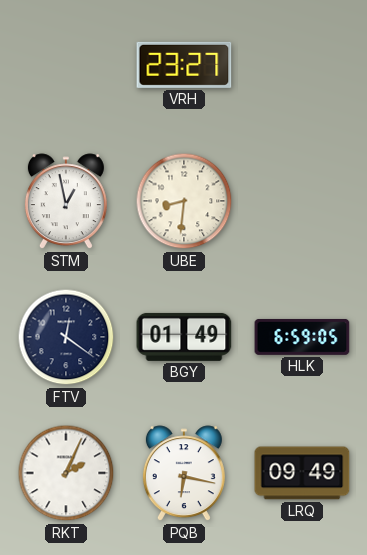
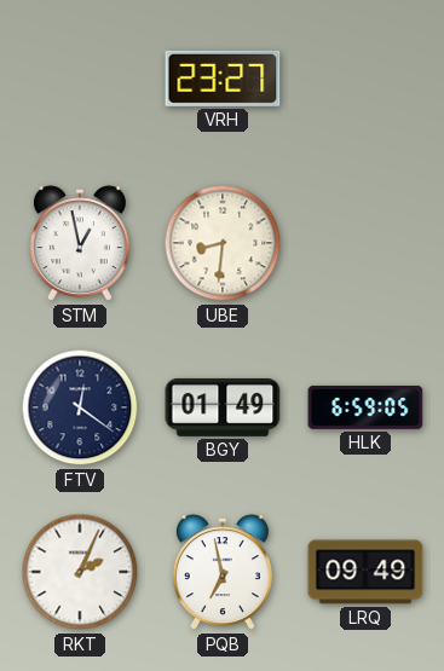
PQB: 6:17 -> 6:58
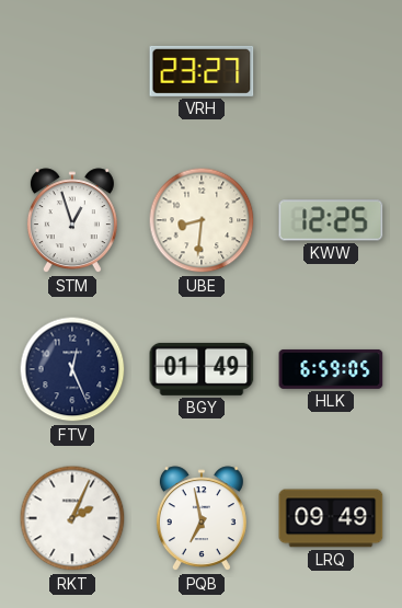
STM: 12:58 -> 12:57
KWW: none -> 12:25
FTV: 12:21 -> 12:26
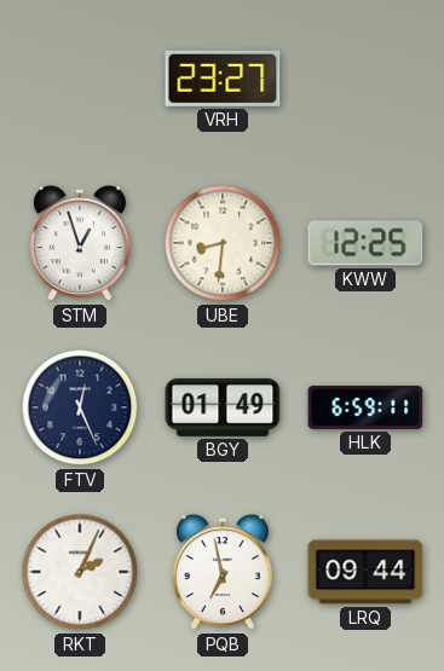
HLK: 6:59:05 -> 6:59:11
LRQ: 09:49 -> 09:44
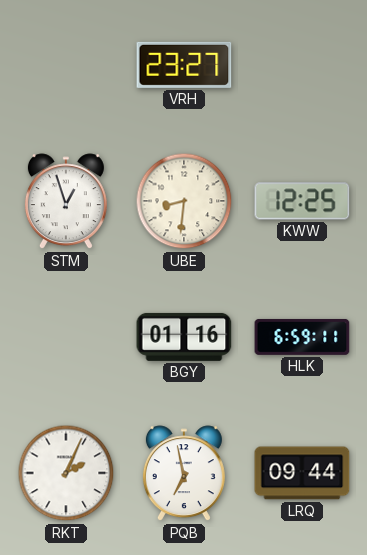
FTV: 12:26 -> none
BGY: 01:49 -> 01:16
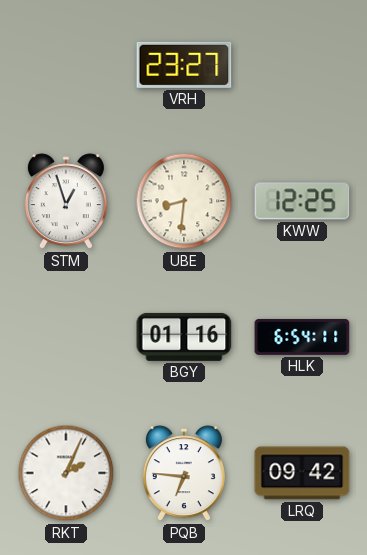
HLK: 6:59 -> 6:54
PQB: 6:58 -> 6:46
LRQ: 09:44 -> 09:42
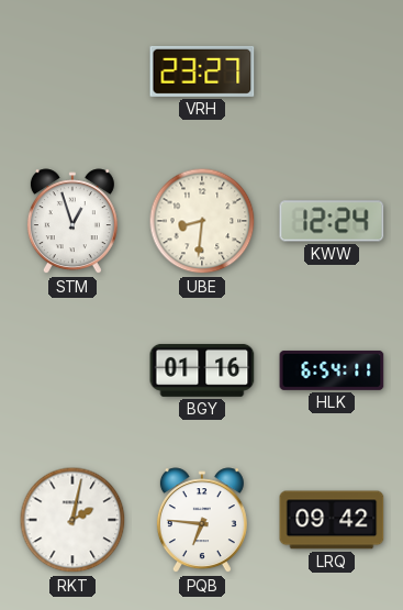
KWW: 12:25 -> 12:24
RKT: 2:04 -> 2:02
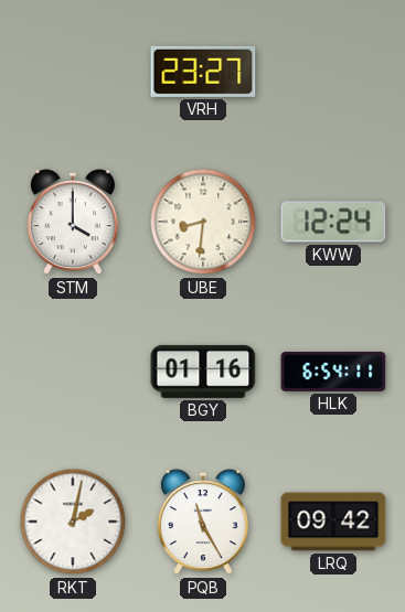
STM: 12:57 -> 4:00
PQB: 6:46 -> 11:25
